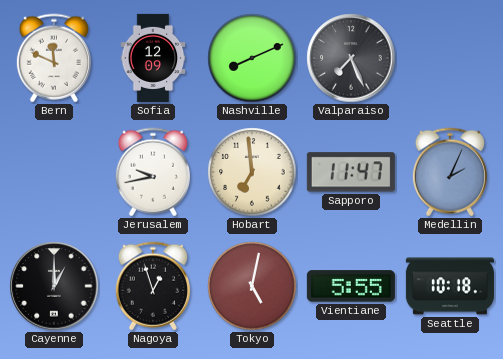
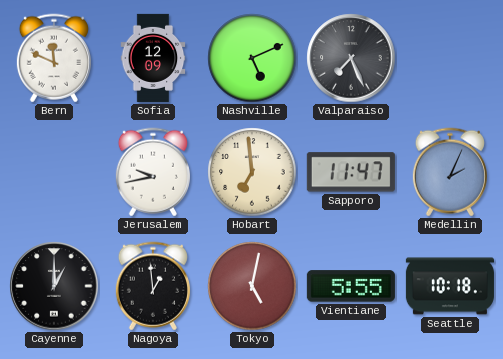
Nashville: 8:11 -> 5:11
Nagoya: 12:57 -> 12:59
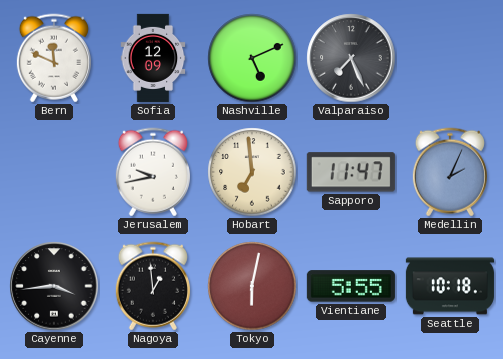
Cayenne: 1:00 -> 3:44
Tokyo: 5:02 -> 6:02
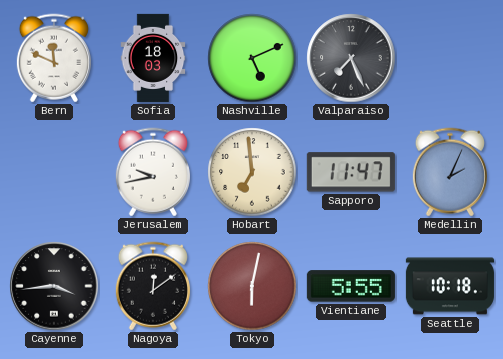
Sofia: 12:09 -> 18:03
Nagoya: 12:59 -> 12:09
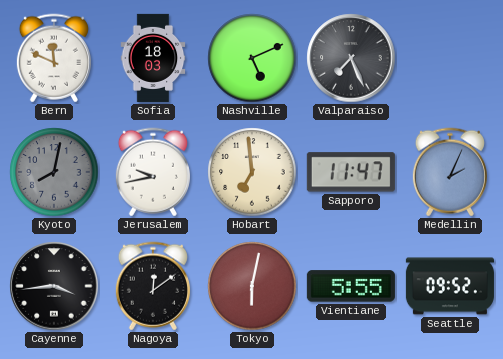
Kyoto: none -> 8:02
Seattle: 10:18 -> 09:52
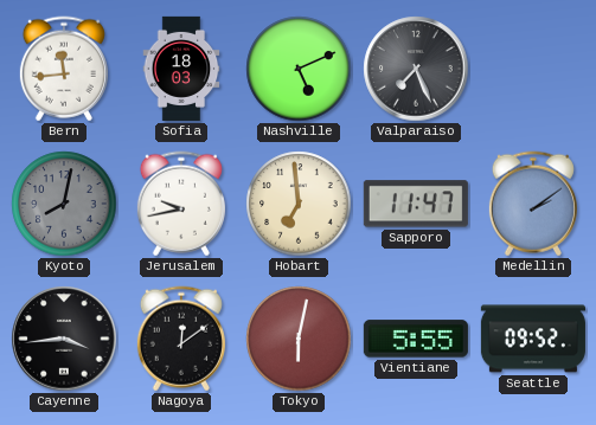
Bern: 11:49 -> 11:44
Medellin: 2:04 -> 2:09
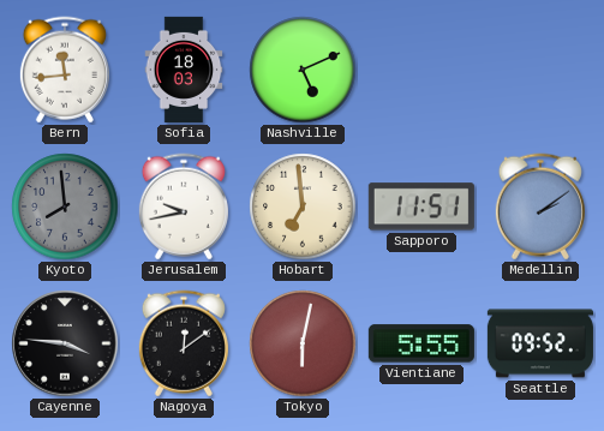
Valparaiso: 7:26 -> none
Kyoto: 8:02 -> 7:59
Sapporo: 11:47 -> 11:51
Cayenne: 3:44 -> 3:46
